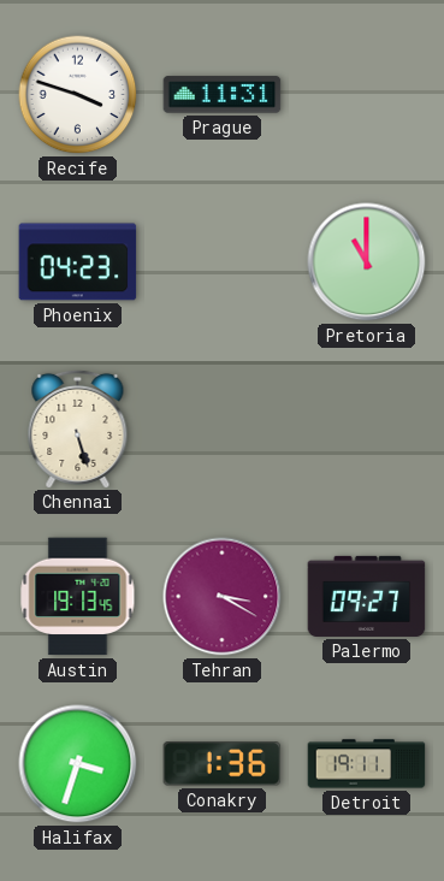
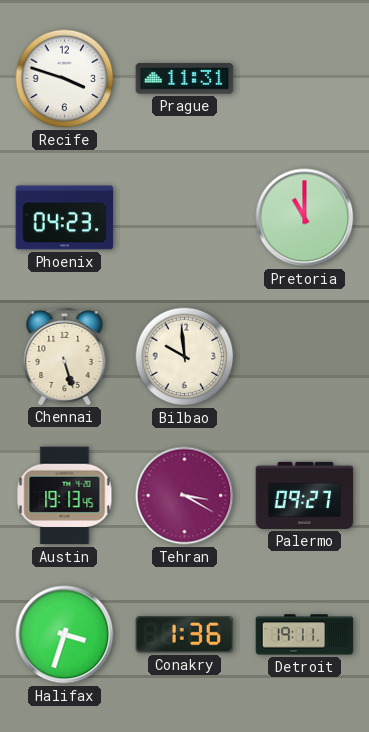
Bilbao: none -> 9:59
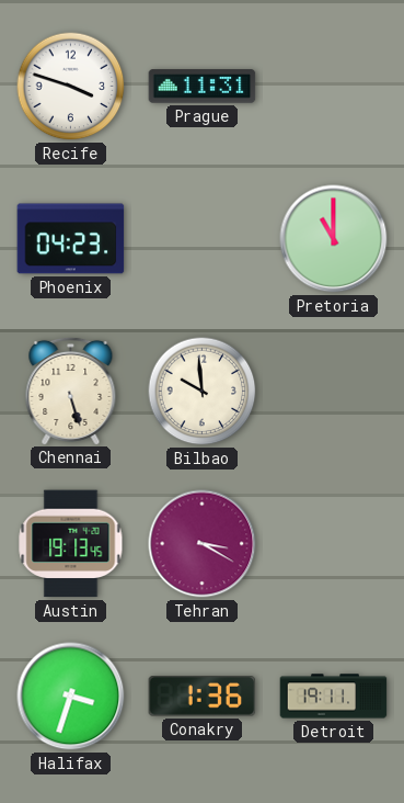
Palermo: 09:27 -> none
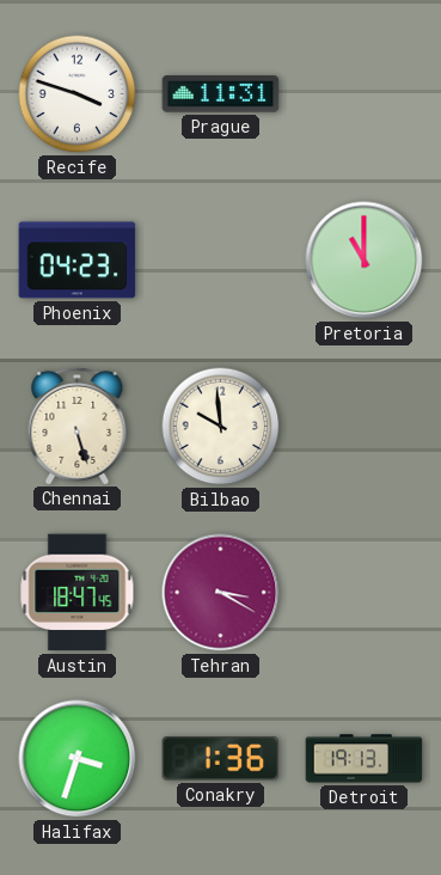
Austin: 19:13 -> 18:47
Detroit: 19:11 -> 19:13
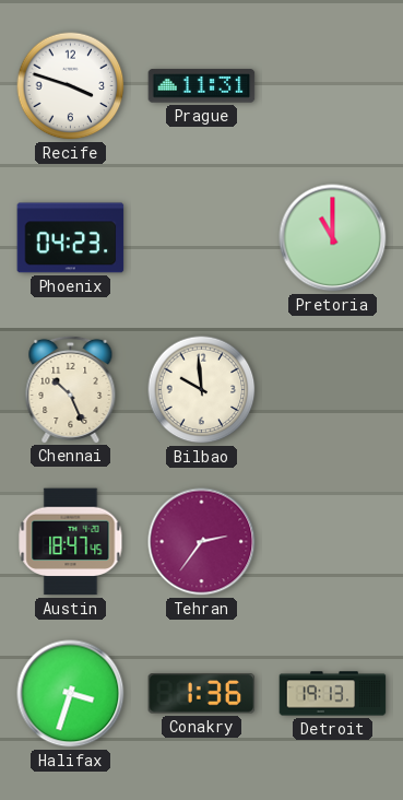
Chennai: 5:27 -> 10:26
Tehran: 3:20 -> 2:36
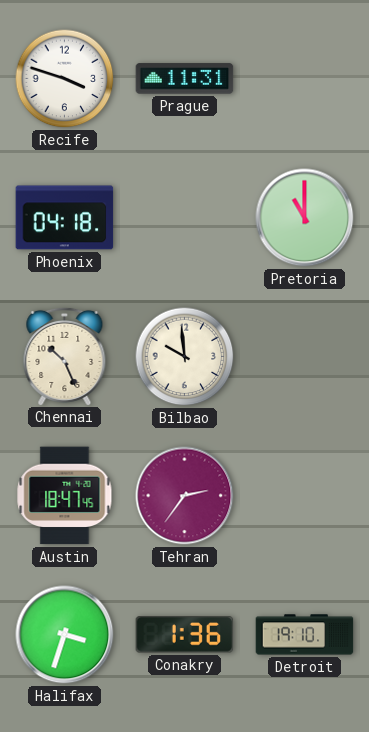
Phoenix: 04:23 -> 04:18
Detroit: 19:13 -> 19:10
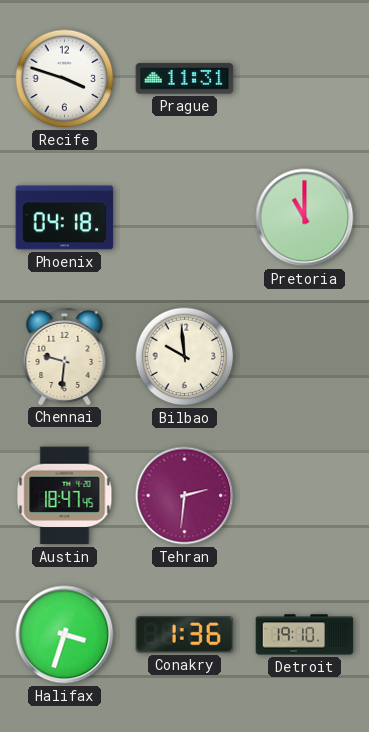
Chennai: 10:26 -> 9:31
Tehran: 2:36 -> 2:31
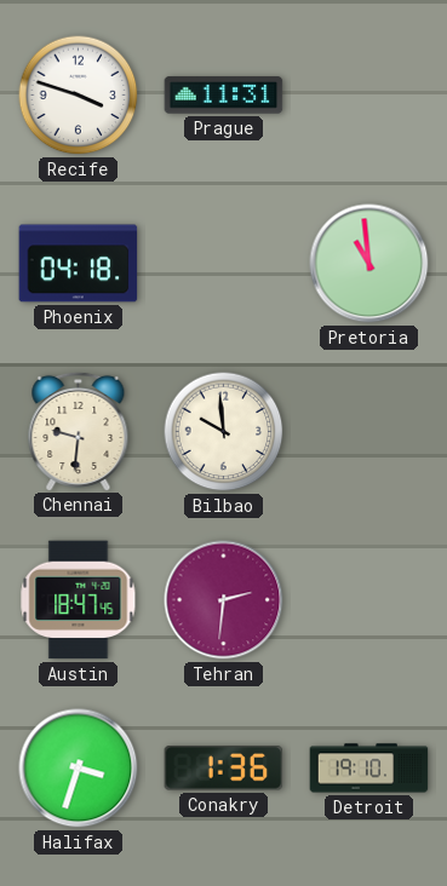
Pretoria: 11:00 -> 10:59
